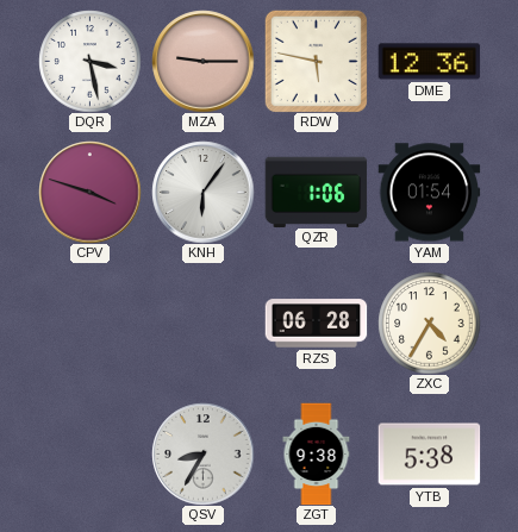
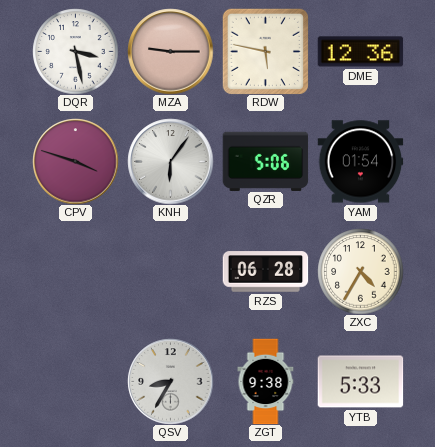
QZR: 1:06 -> 5:06
YTB: 5:38 -> 5:33
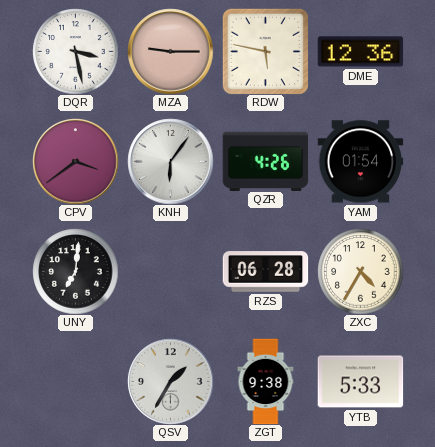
CPV: 3:48 -> 3:39
QZR: 5:06 -> 4:26
UNY: none -> 7:01
QSV: 8:35 -> 1:35
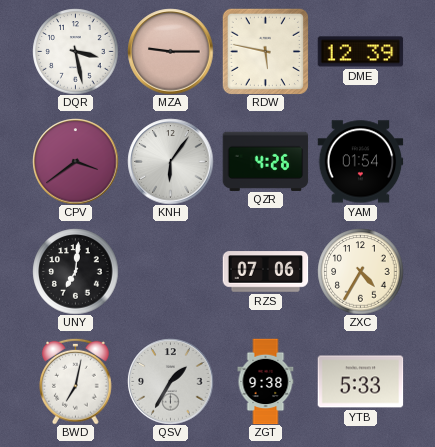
DME: 12:36 -> 12:39
RZS: 06:28 -> 07:06
BWD: none -> 7:02
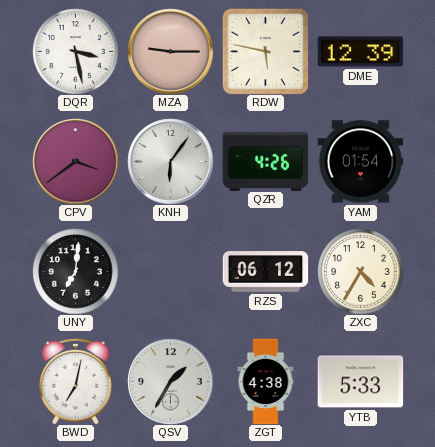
RZS: 07:06 -> 06:12
ZGT: 9:38 -> 4:38
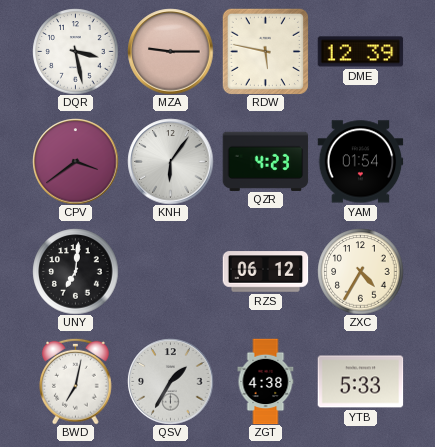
QZR: 4:26 -> 4:23
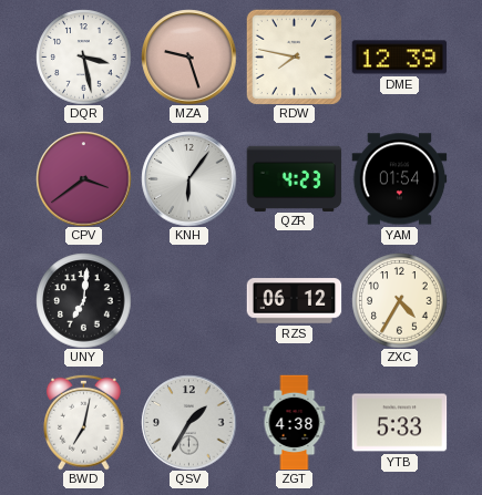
MZA: 9:15 -> 9:27
RDW: 5:47 -> 7:47
